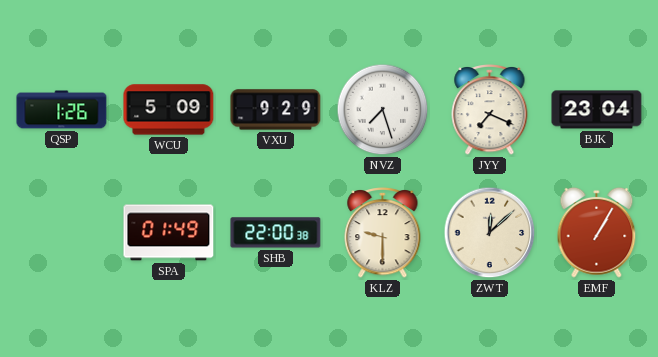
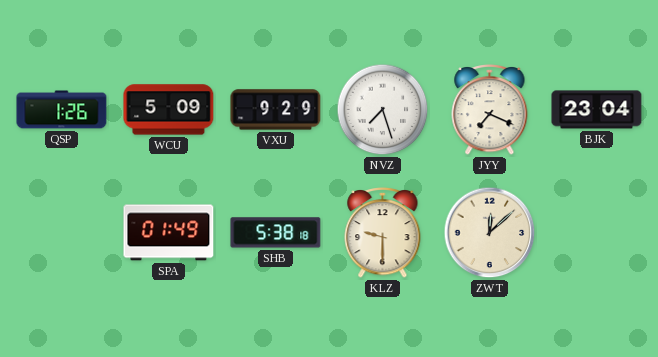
SHB: 22:00 -> 5:38
EMF: 1:05 -> none
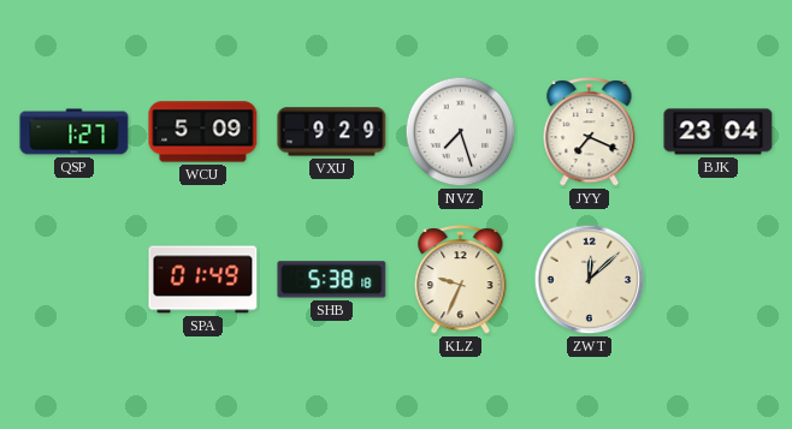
QSP: 1:26 -> 1:27
KLZ: 9:30 -> 9:34
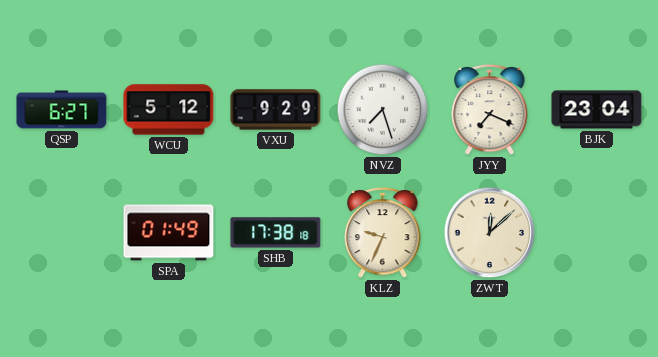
QSP: 1:27 -> 6:27
WCU: 5:09 -> 5:12
SHB: 5:38 -> 17:38
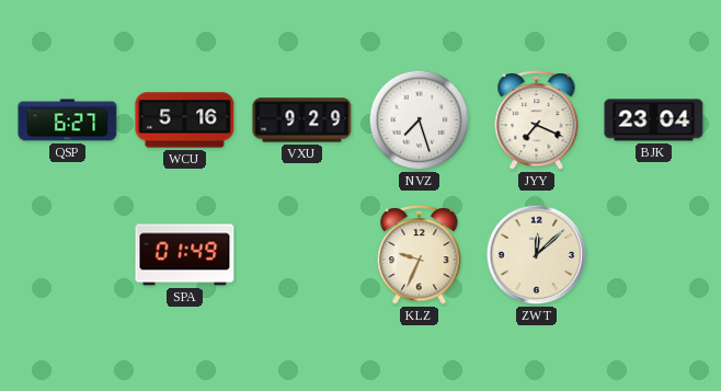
WCU: 5:12 -> 5:16
SHB: 17:38 -> none
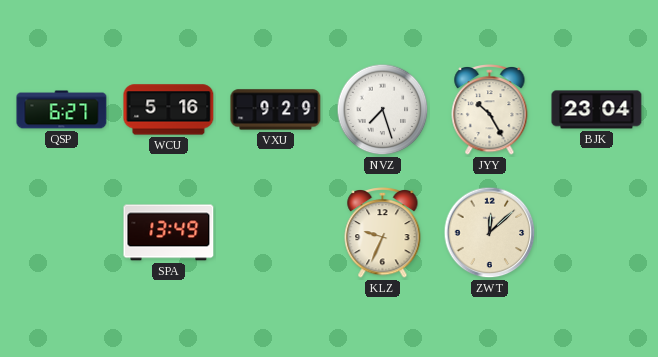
JYY: 7:19 -> 10:25
SPA: 01:49 -> 13:49
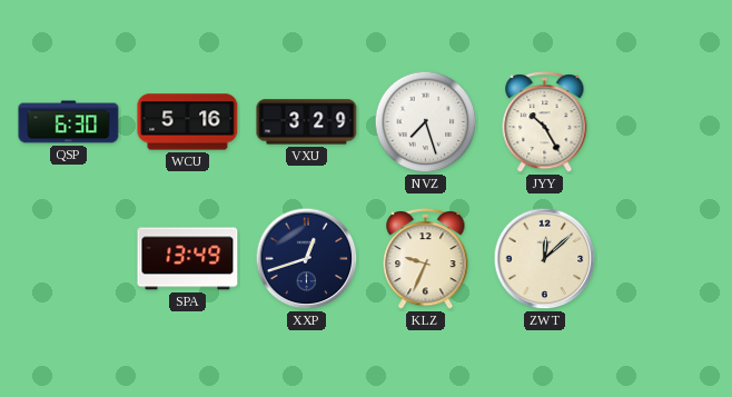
QSP: 6:27 -> 6:30
VXU: 9:29 -> 3:29
BJK: 23:04 -> none
XXP: none -> 12:42
